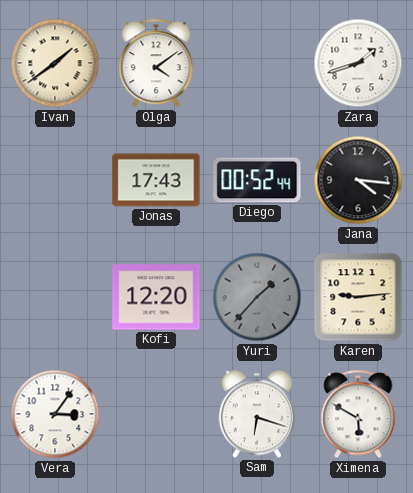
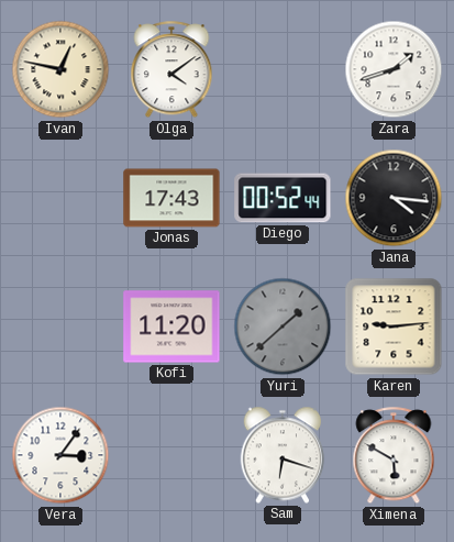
Ivan: 1:39 -> 12:47
Kofi: 12:20 -> 11:20
Yuri: 1:37 -> 1:38
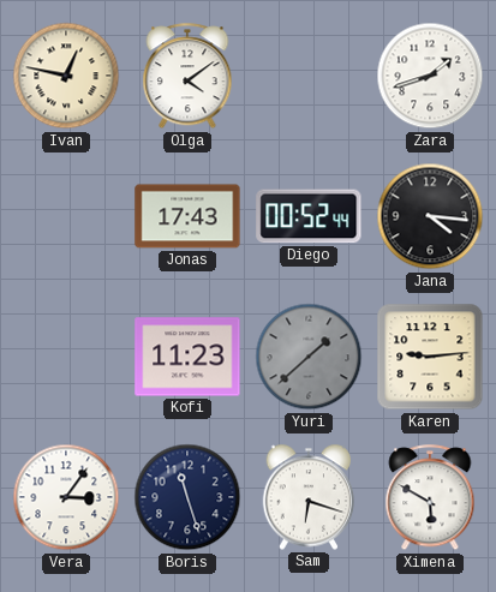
Kofi: 11:20 -> 11:23
Boris: none -> 11:27
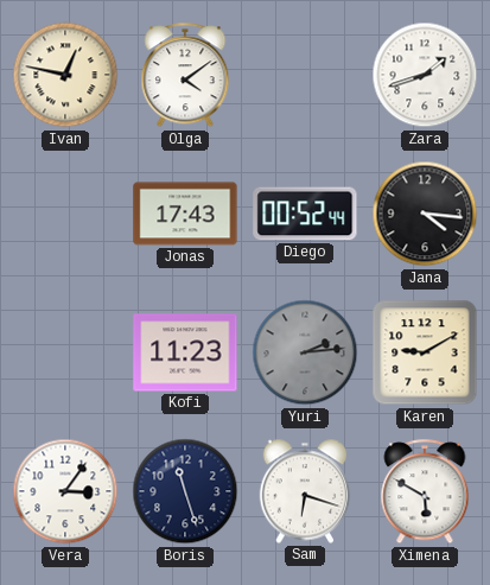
Yuri: 1:38 -> 2:14
Karen: 9:14 -> 9:10
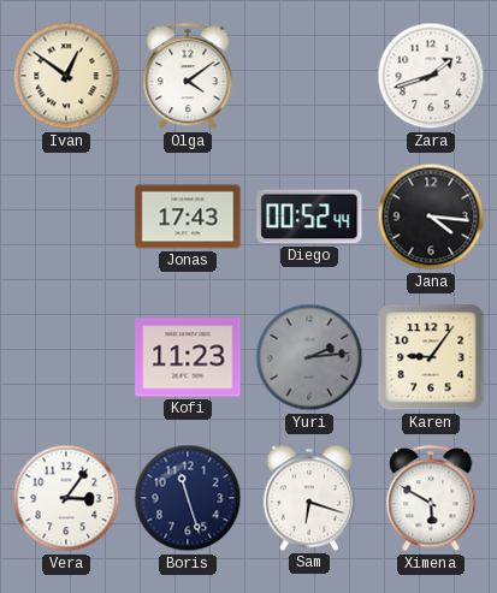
Ivan: 12:47 -> 12:51
Karen: 9:10 -> 9:06
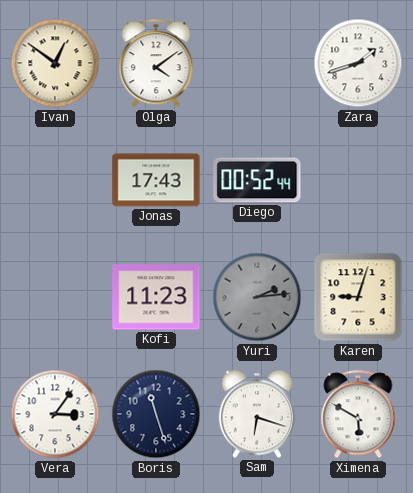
Jana: 4:16 -> none
Karen: 9:06 -> 9:03
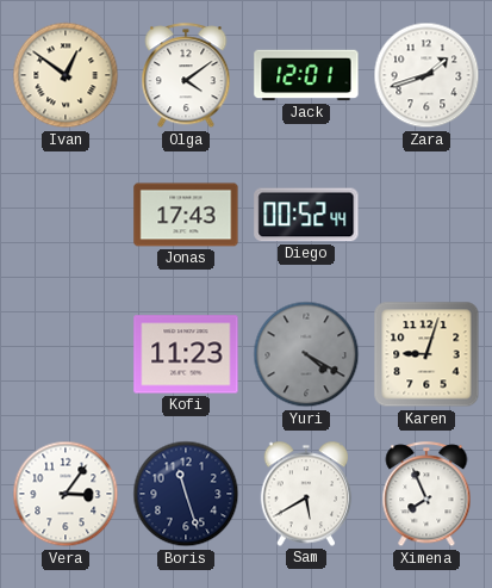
Jack: none -> 12:01
Yuri: 2:14 -> 4:20
Sam: 6:18 -> 5:40
Ximena: 5:50 -> 7:56
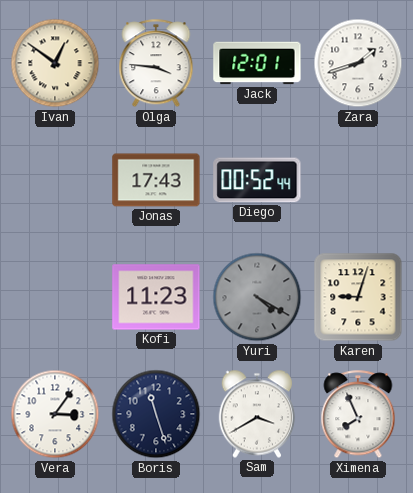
Olga: 4:09 -> 3:46
Sam: 5:40 -> 3:40
